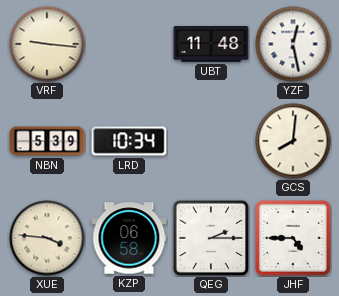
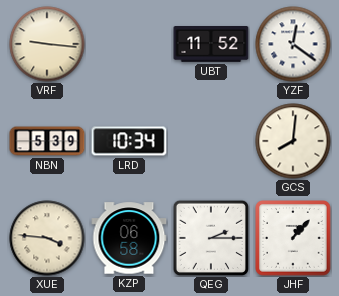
UBT: 11:48 -> 11:52
YZF: 12:28 -> 12:21
JHF: 4:45 -> 1:07
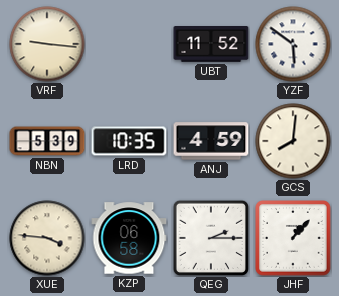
YZF: 12:21 -> 5:51
LRD: 10:34 -> 10:35
ANJ: none -> 4:59
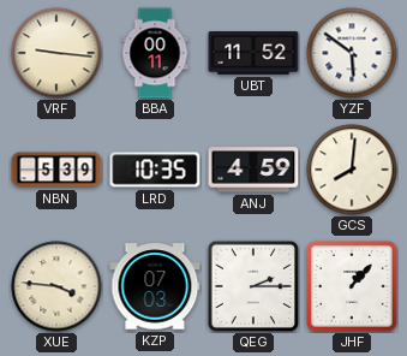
BBA: none -> 00:11
KZP: 06:58 -> 07:03
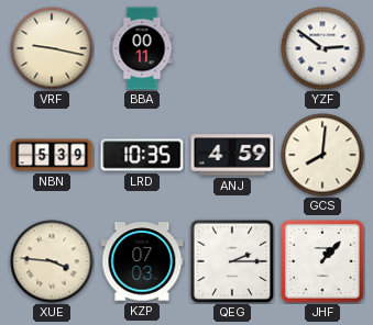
VRF: 9:16 -> 9:17
UBT: 11:52 -> none
YZF: 5:51 -> 2:51
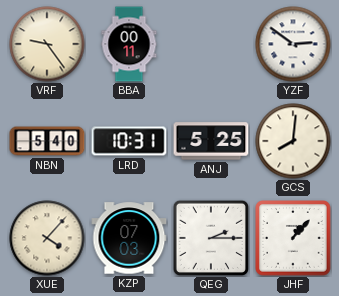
VRF: 9:17 -> 9:24
NBN: 5:39 -> 5:40
LRD: 10:35 -> 10:31
ANJ: 4:59 -> 5:25
XUE: 3:46 -> 4:07
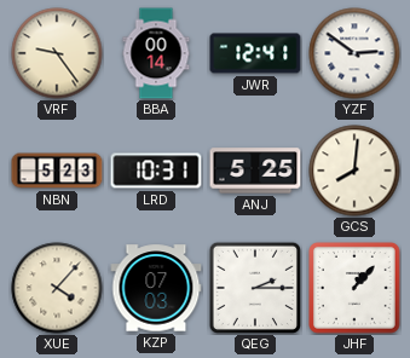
BBA: 00:11 -> 00:14
JWR: none -> 12:41
NBN: 5:40 -> 5:23
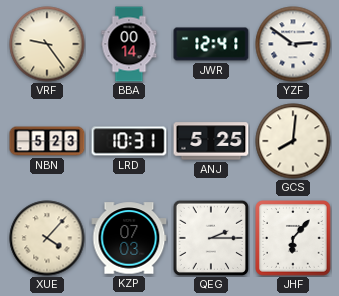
JHF: 1:07 -> 6:07
